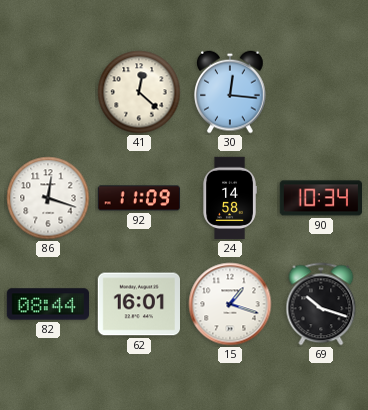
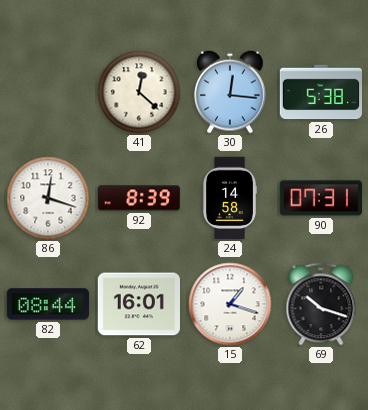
26: none -> 5:38
92: 11:09 -> 8:39
90: 10:34 -> 07:31
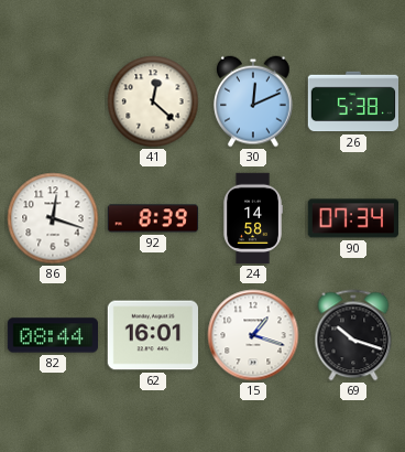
30: 12:16 -> 12:11
90: 07:31 -> 07:34
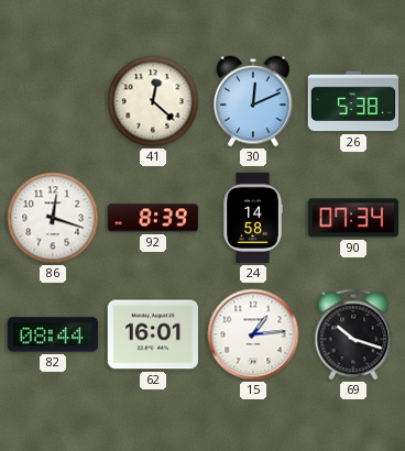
15: 1:18 -> 1:14
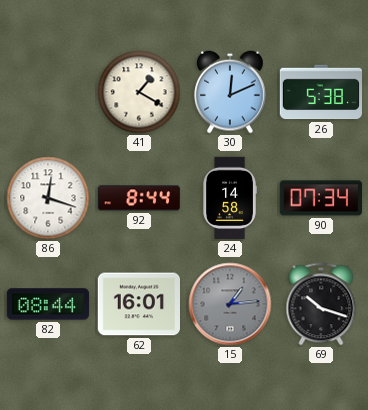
41: 12:22 -> 1:20
92: 8:39 -> 8:44
15 dial: white -> grey
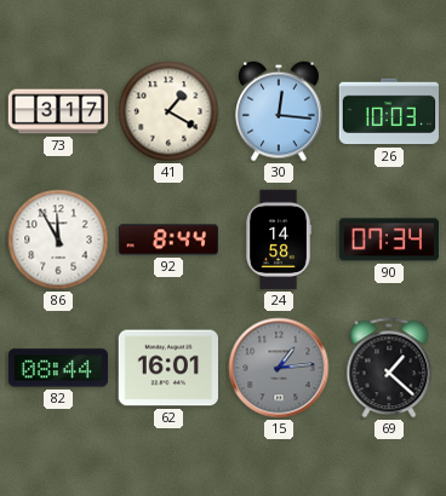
73: none -> 3:17
30: 12:11 -> 12:16
26: 5:38 -> 10:03
86: 12:18 -> 11:55
69: 10:18 -> 1:22
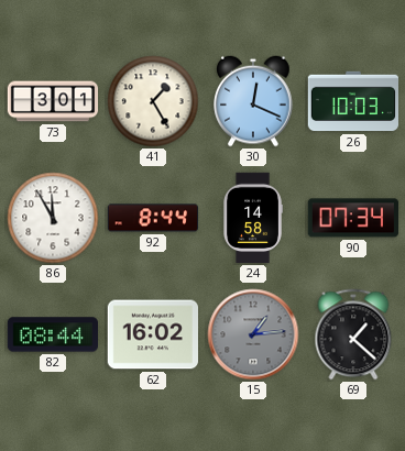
73: 3:17 -> 3:01
41: 1:20 -> 1:25
30: 12:16 -> 12:19
62: 16:01 -> 16:02
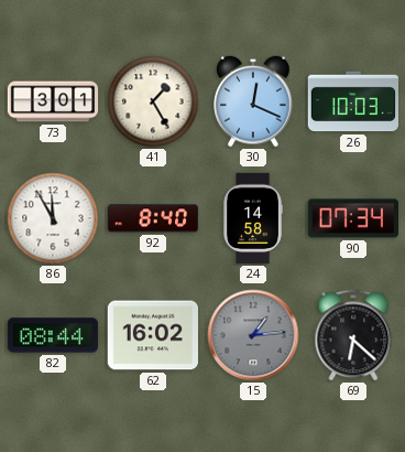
92: 8:44 -> 8:40
69: 1:22 -> 6:22
